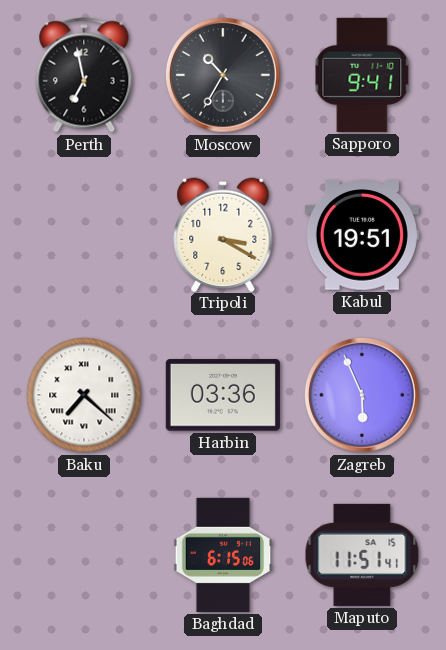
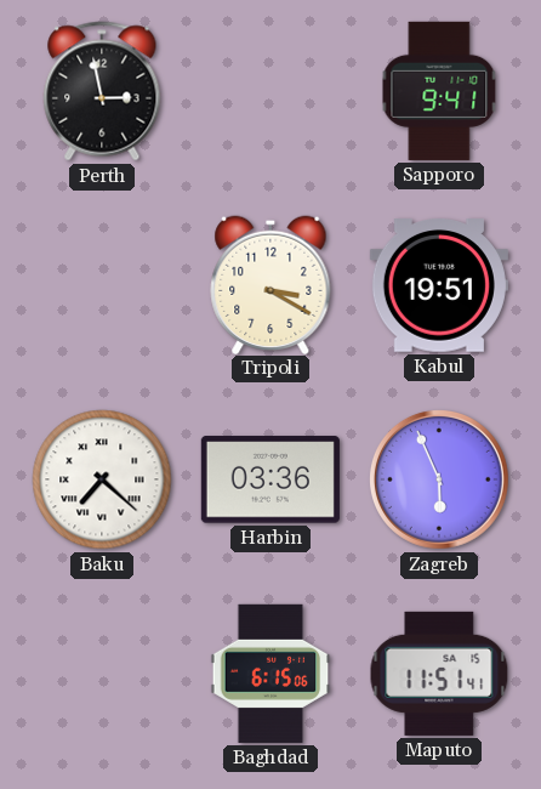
Perth: 6:58 -> 2:58
Moscow: 10:35 -> none
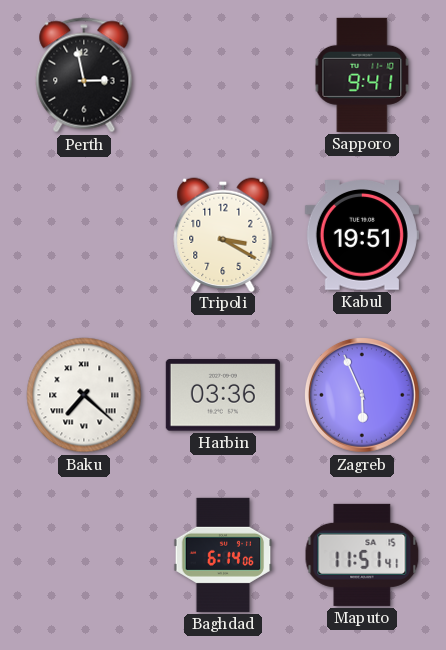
Baghdad: 6:15 -> 6:14
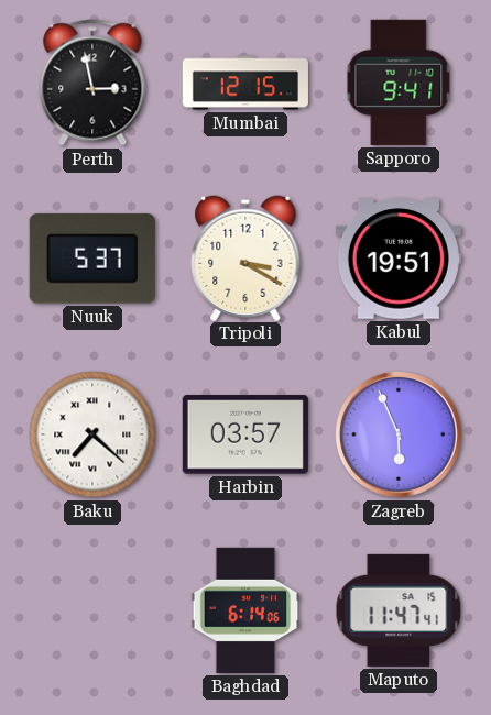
Mumbai: none -> 12:15
Nuuk: none -> 5:37
Harbin: 03:36 -> 03:57
Maputo: 11:51 -> 11:47
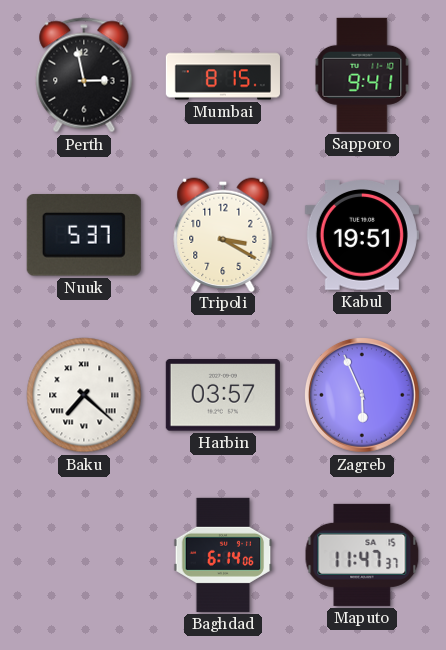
Mumbai: 12:15 -> 8:15
Maputo: 11:47:41 -> 11:47:37
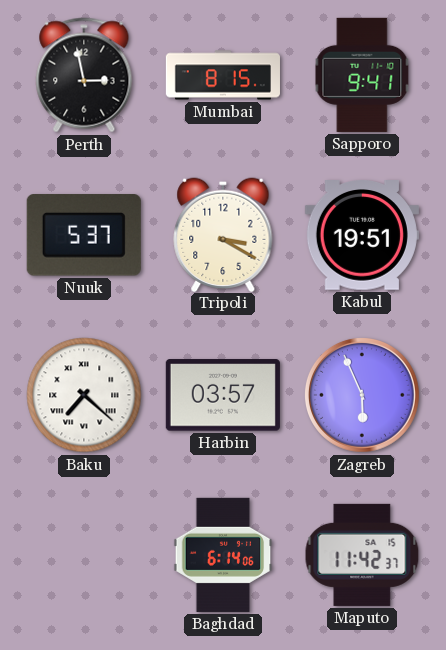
Maputo: 11:47 -> 11:42
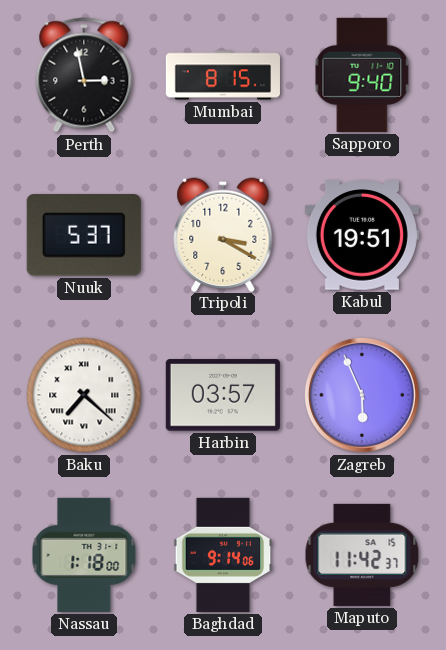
Sapporo: 9:41 -> 9:40
Nassau: none -> 1:18
Baghdad: 6:14 -> 9:14
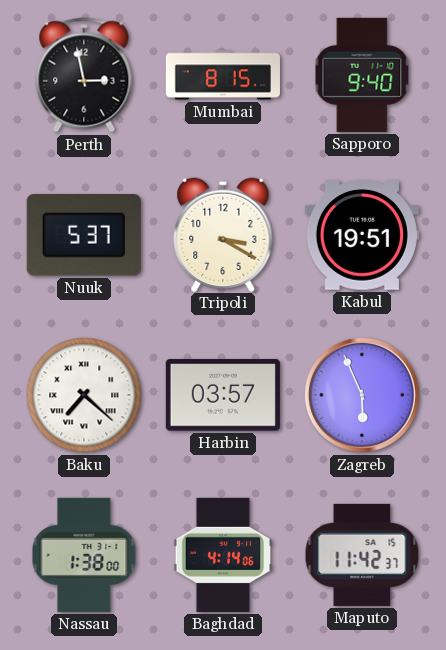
Nassau: 1:18 -> 1:38
Baghdad: 9:14 -> 4:14
